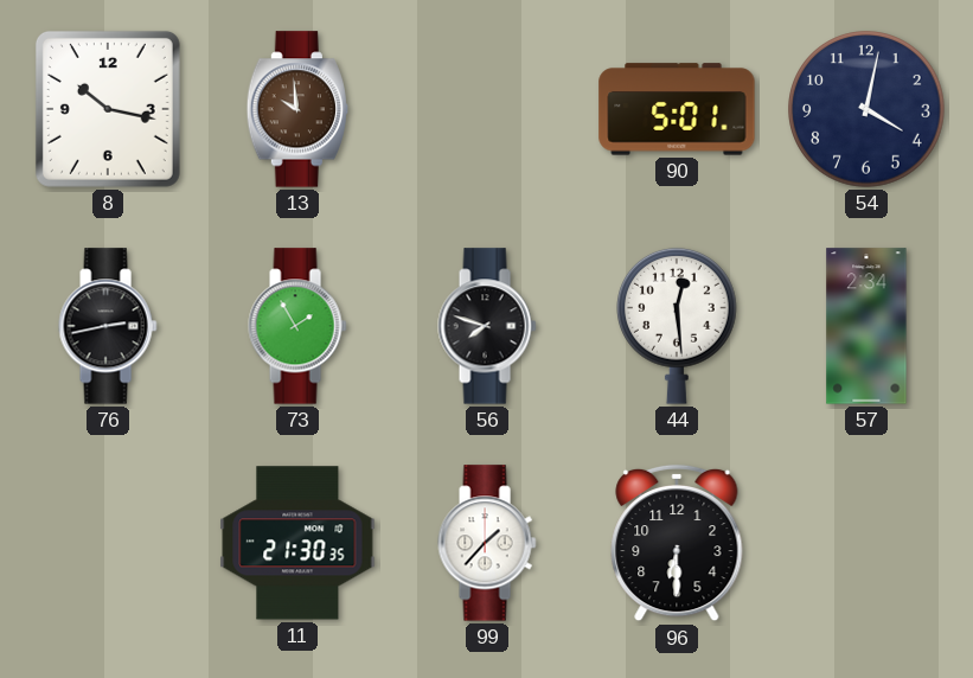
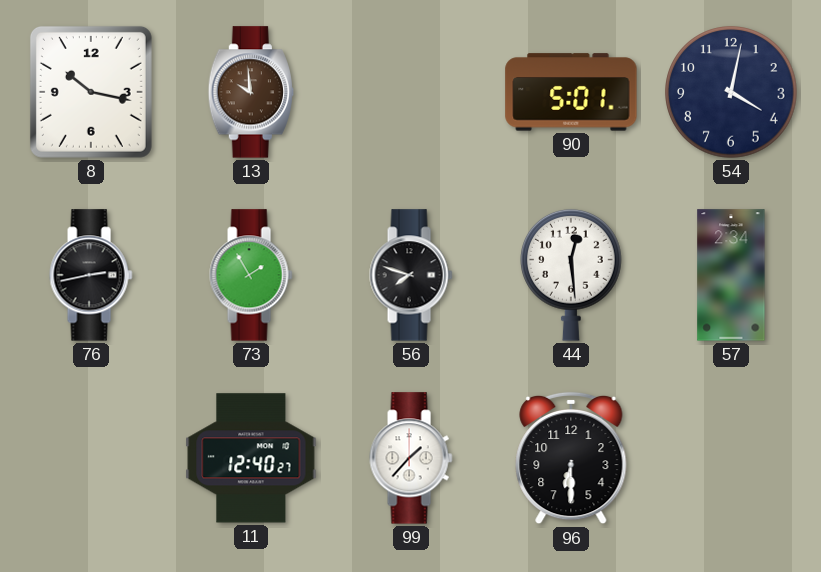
11: 21:30 -> 12:40
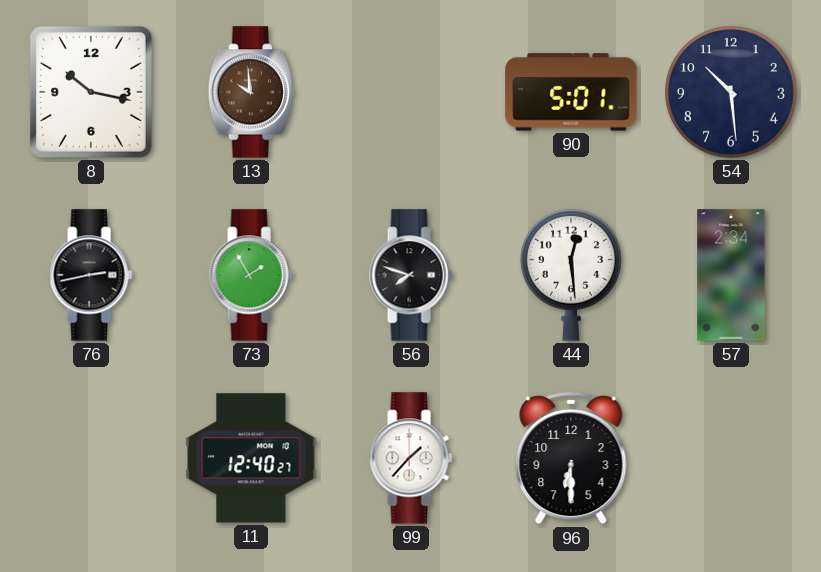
54: 4:02 -> 10:29
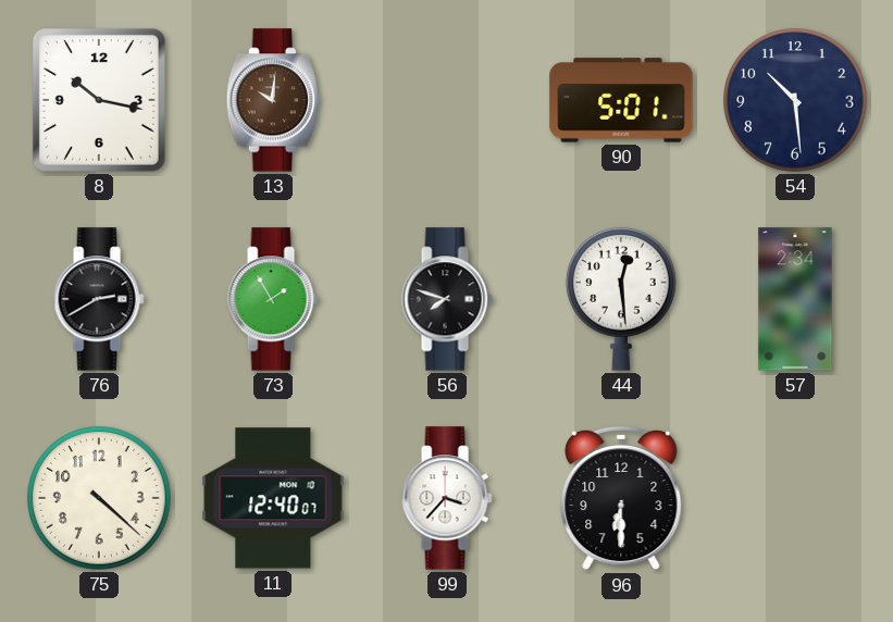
13: 9:59 -> 10:01
76: 2:43 -> 2:40
75: none -> 4:22
11: 12:40:27 -> 12:40:07
99: 1:37 -> 3:37
